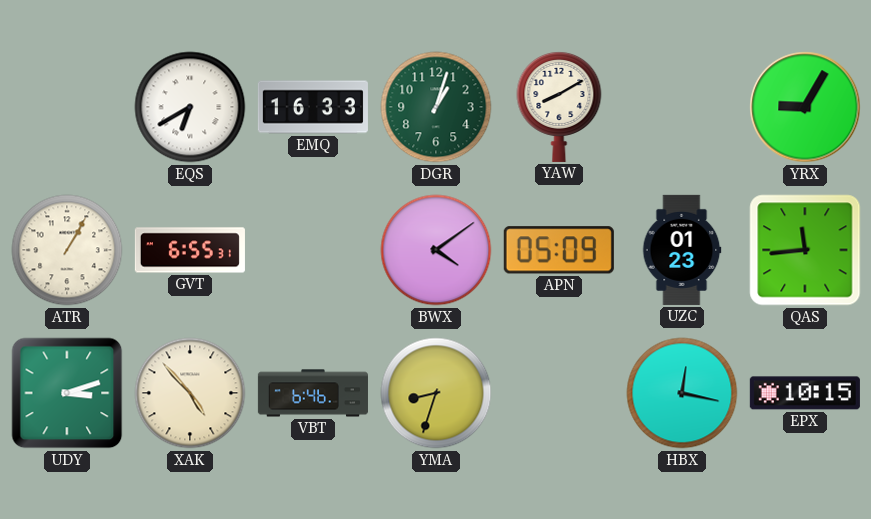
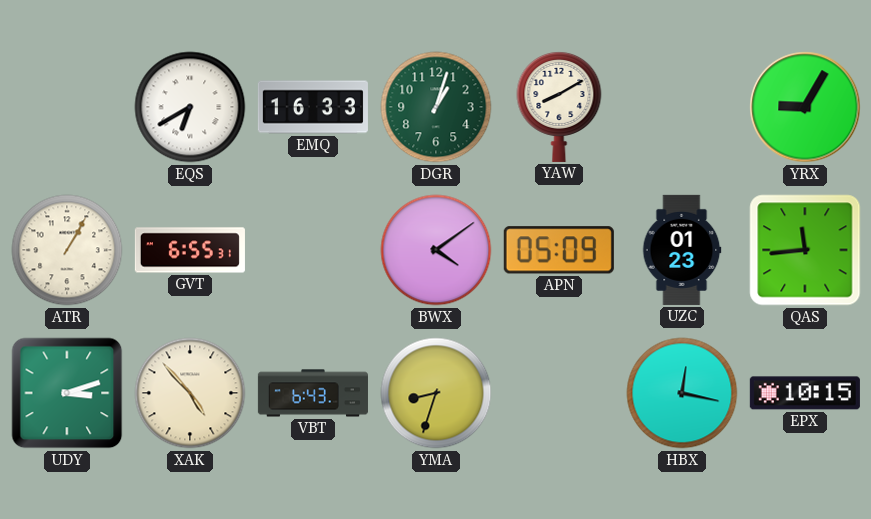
VBT: 6:46 -> 6:43
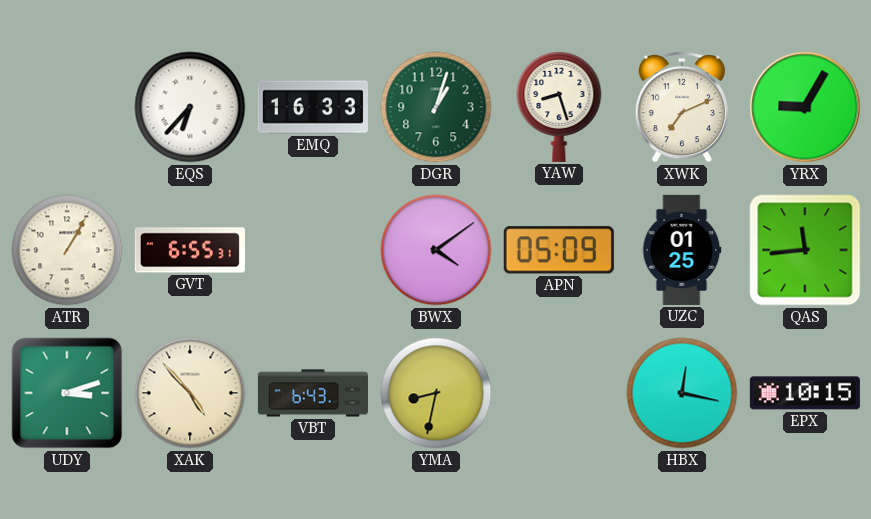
EQS: 6:40 -> 6:37
YAW: 8:10 -> 8:27
XWK: none -> 7:11
UZC: 01:23 -> 01:25
YMA: 8:33 -> 8:32
